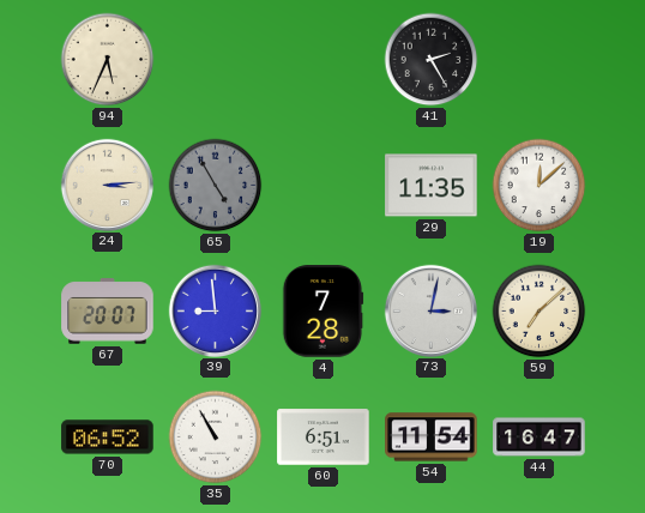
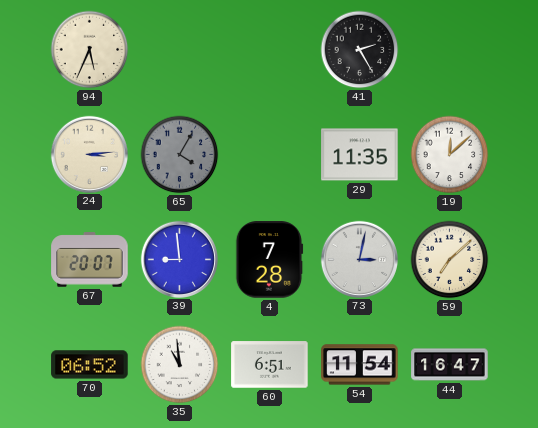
65: 4:55 -> 4:05
35: 10:55 -> 10:59
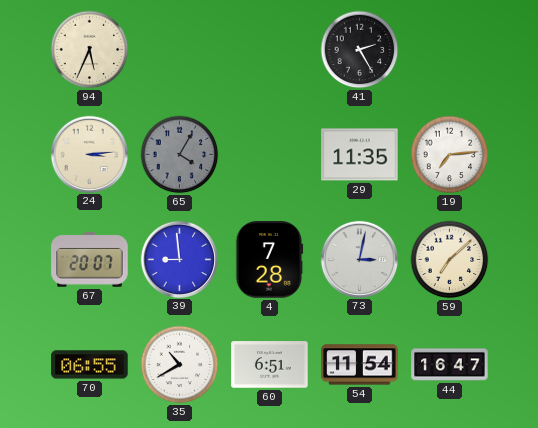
19: 12:08 -> 7:14
70: 06:52 -> 06:55
35: 10:59 -> 10:40
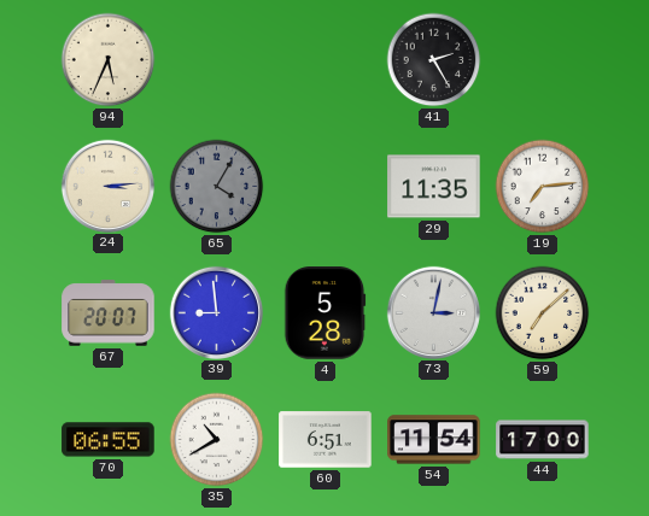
4: 7:28 -> 5:28
44: 16:47 -> 17:00
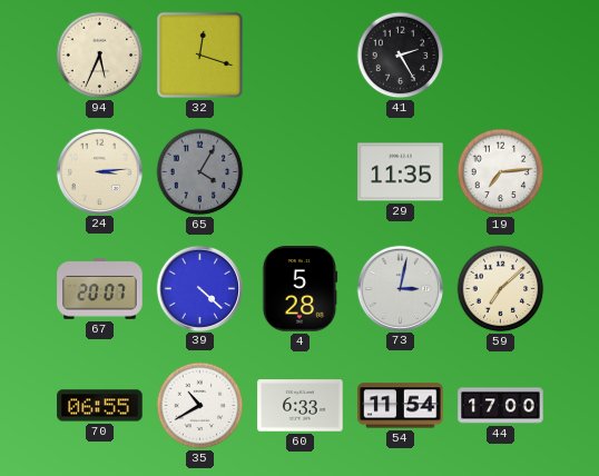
32: none -> 12:18
39: 8:59 -> 4:22
60: 6:51 -> 6:33
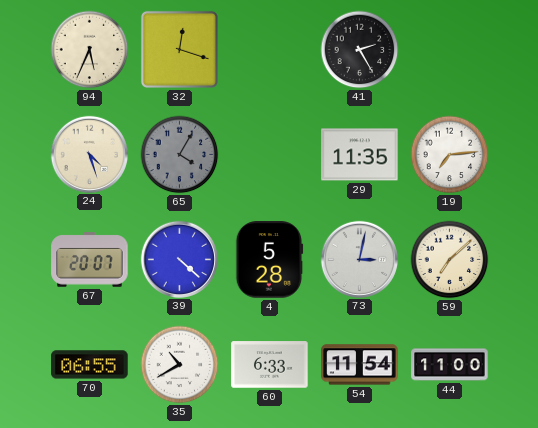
24: 3:14 -> 4:27
44: 17:00 -> 11:00
